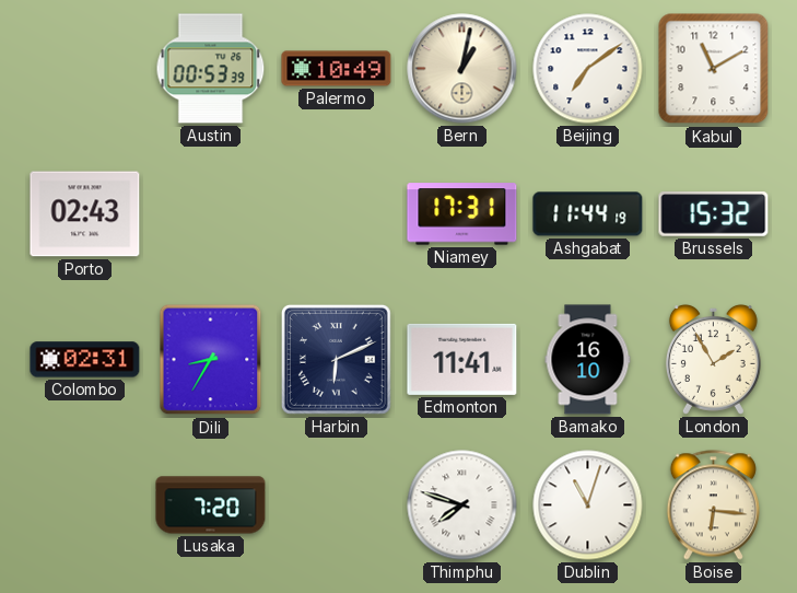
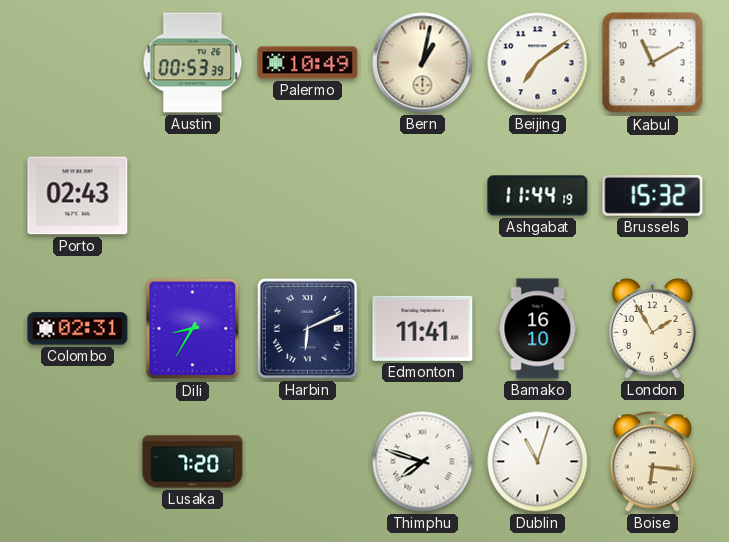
Niamey: 17:31 -> none
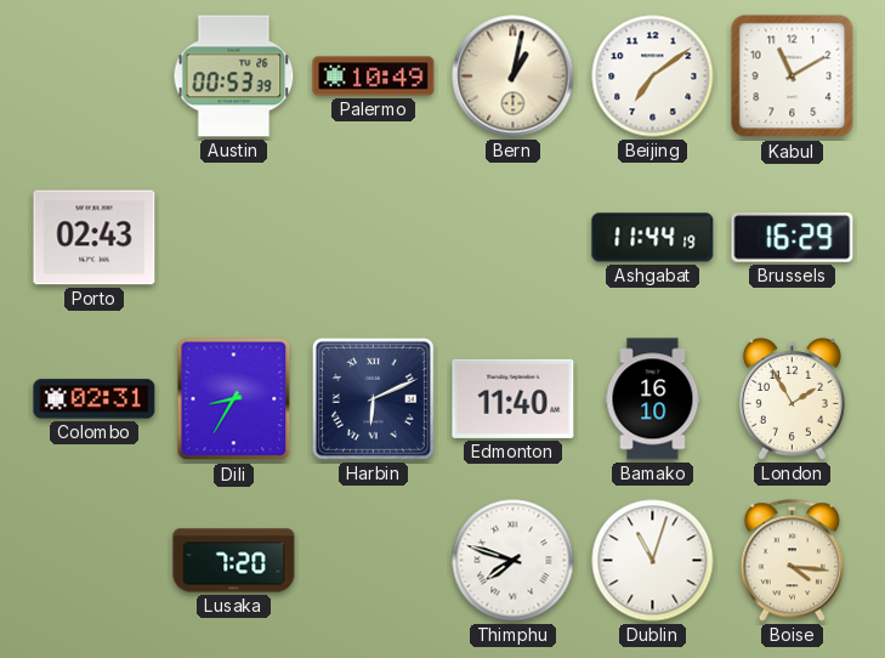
Brussels: 15:32 -> 16:29
Edmonton: 11:41 -> 11:40
Boise: 6:16 -> 4:16
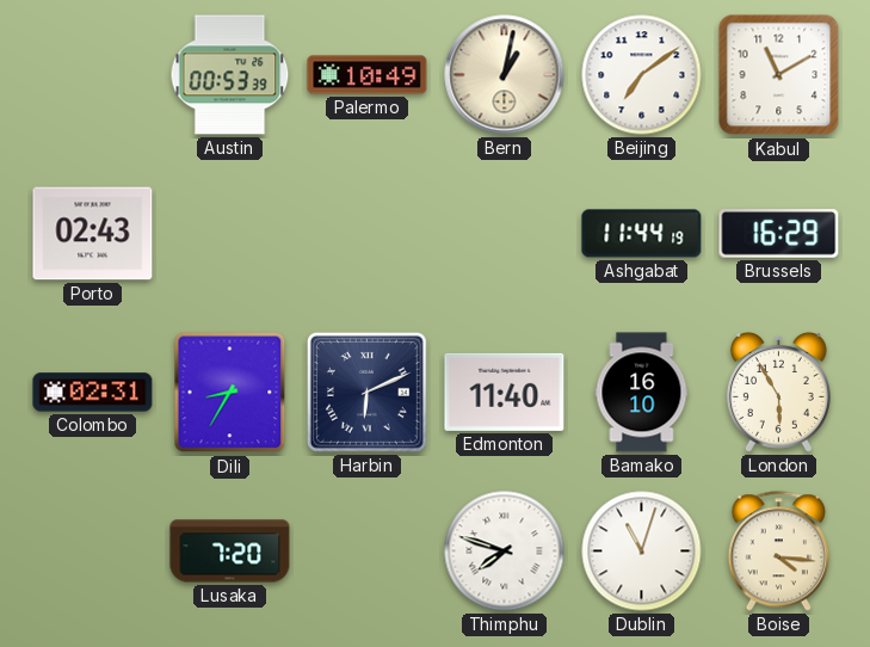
London: 1:55 -> 5:55
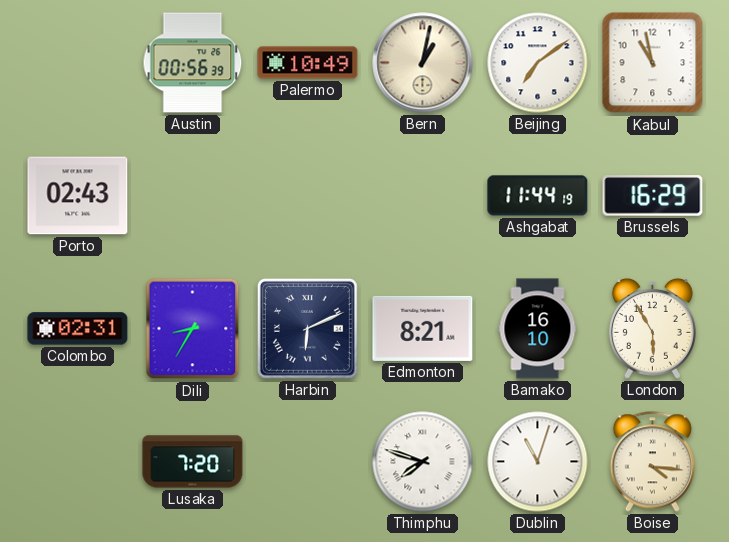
Austin: 00:53 -> 00:56
Kabul: 11:10 -> 10:58
Edmonton: 11:40 -> 8:21
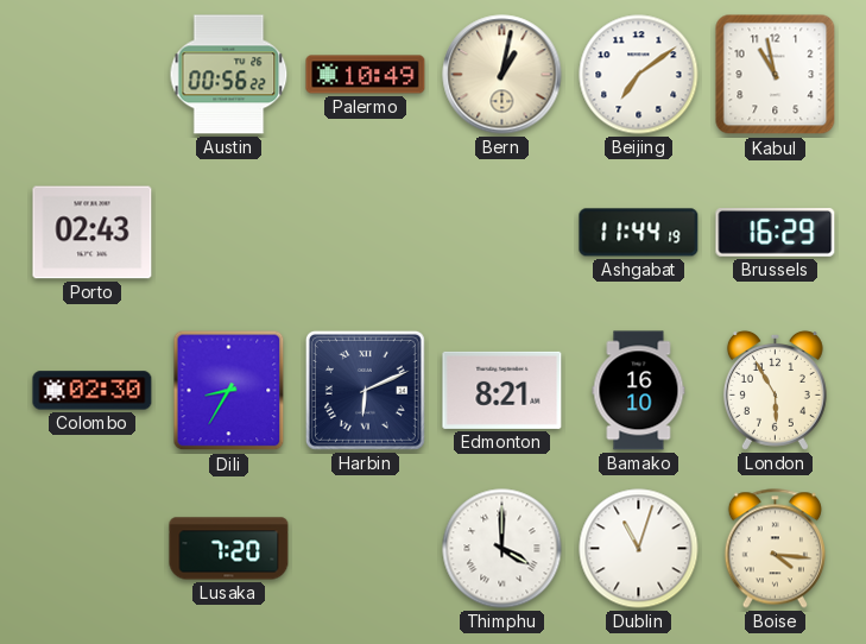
Austin: 00:56:39 -> 00:56:22
Colombo: 02:31 -> 02:30
Thimphu: 7:48 -> 4:00
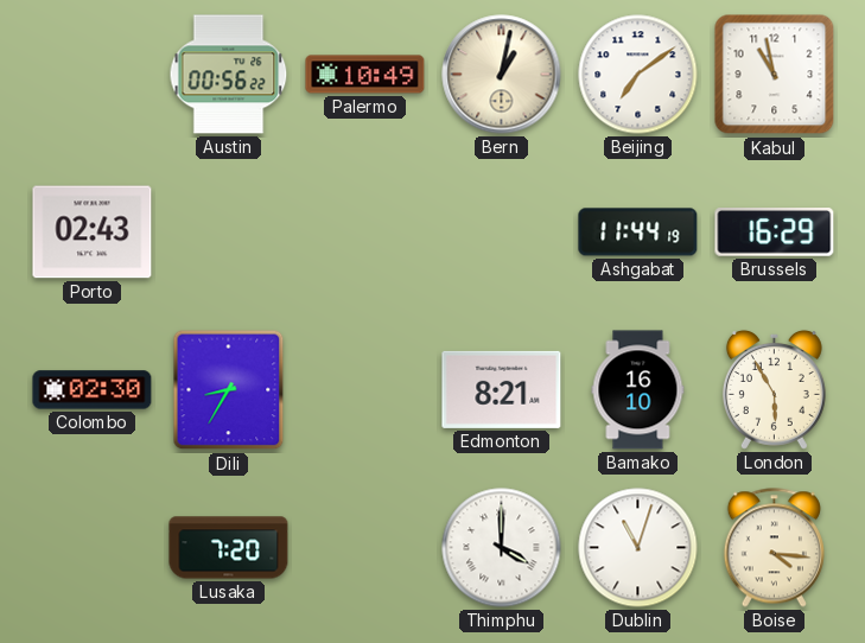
Harbin: 6:11 -> none
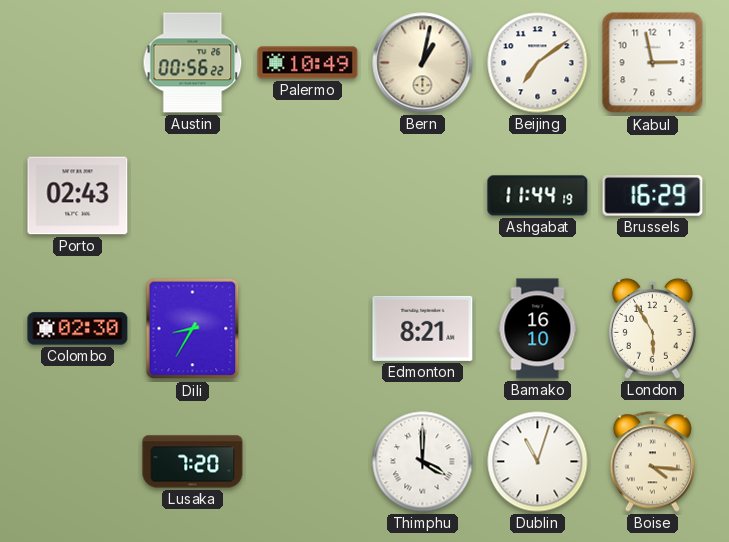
Kabul: 10:58 -> 2:58
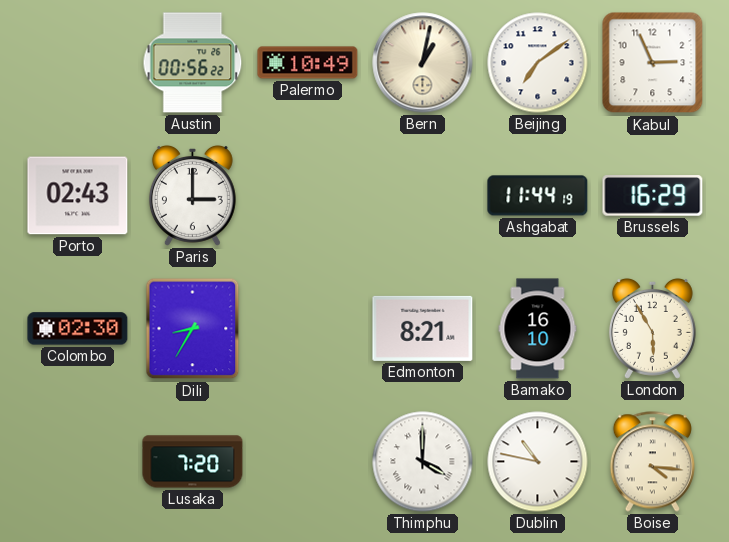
Kabul: 2:58 -> 2:56
Paris: none -> 3:00
Dublin: 11:03 -> 10:47
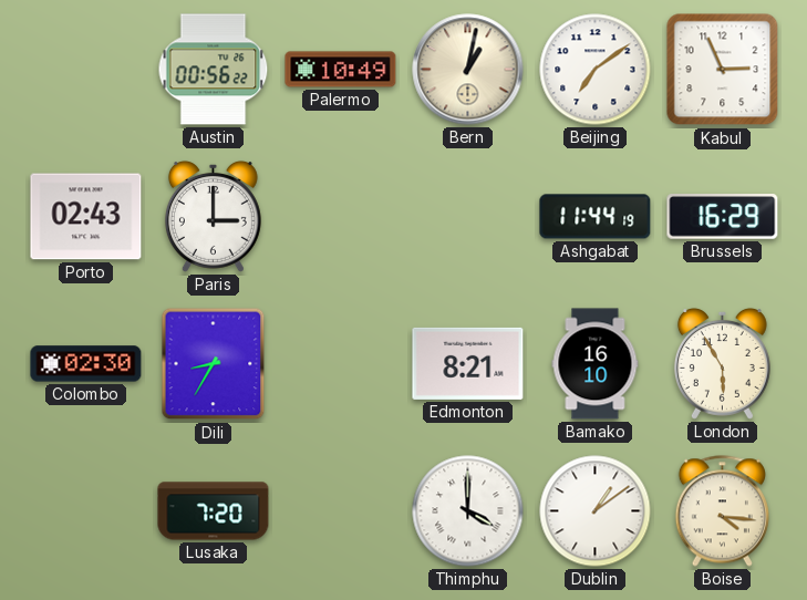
Dublin: 10:47 -> 1:09
